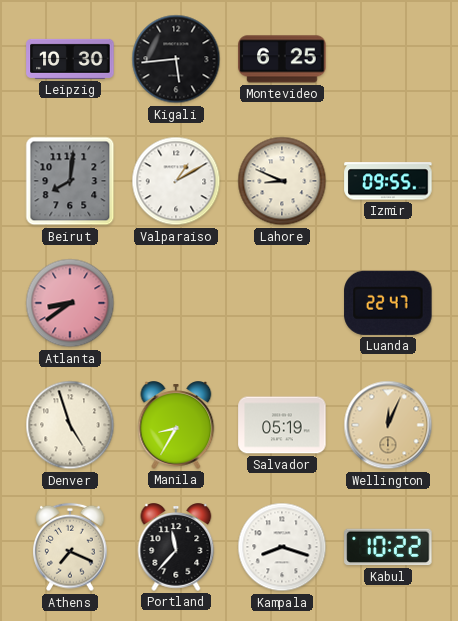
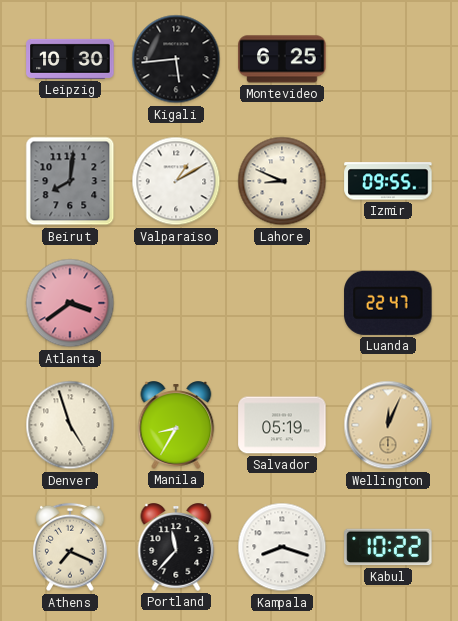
Atlanta: 8:39 -> 3:39
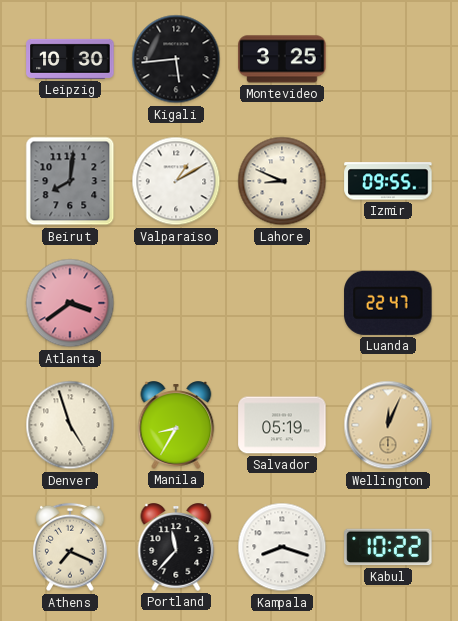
Montevideo: 6:25 -> 3:25
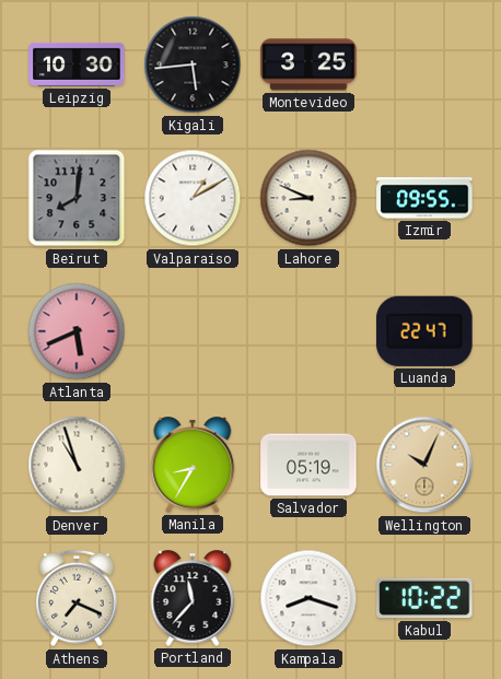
Atlanta: 3:39 -> 5:41
Denver: 4:57 -> 10:57
Wellington: 12:04 -> 10:04
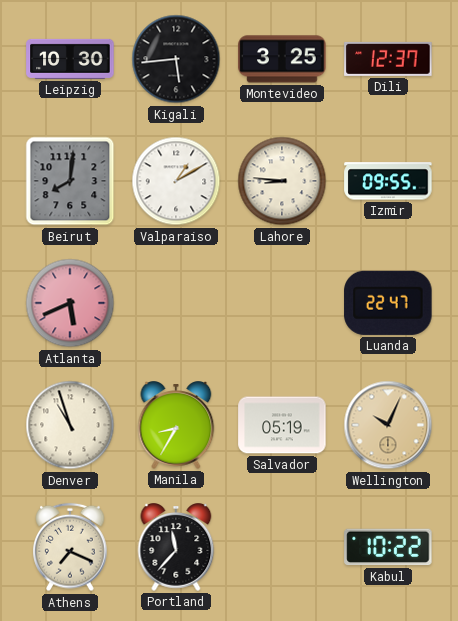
Dili: none -> 12:37
Lahore: 8:49 -> 8:46
Kampala: 8:18 -> none
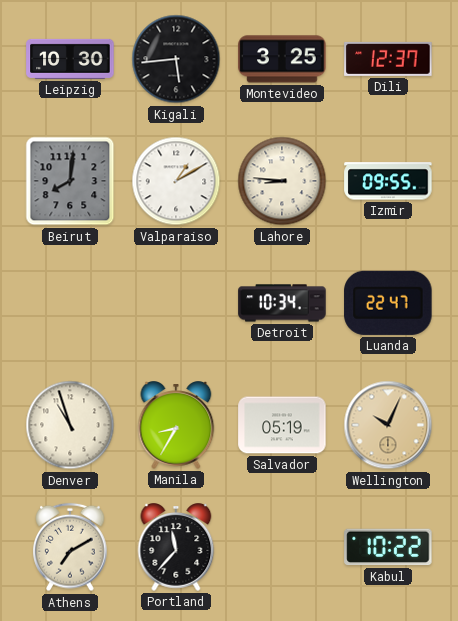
Atlanta: 5:41 -> none
Detroit: none -> 10:34
Athens: 7:19 -> 7:10
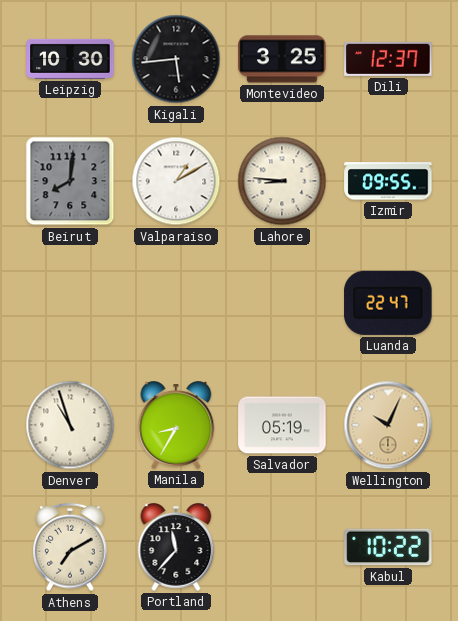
Detroit: 10:34 -> none
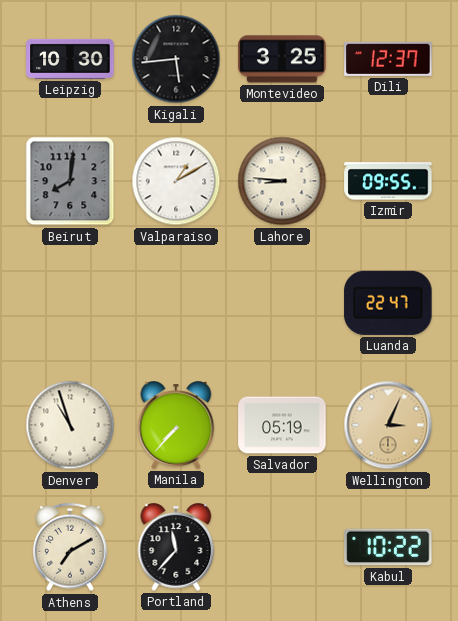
Manila: 8:35 -> 7:37
Wellington: 10:04 -> 3:04
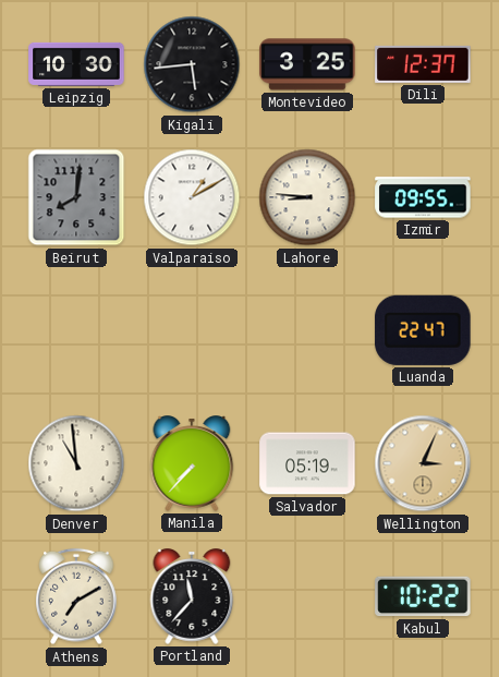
Denver: 10:57 -> 10:59
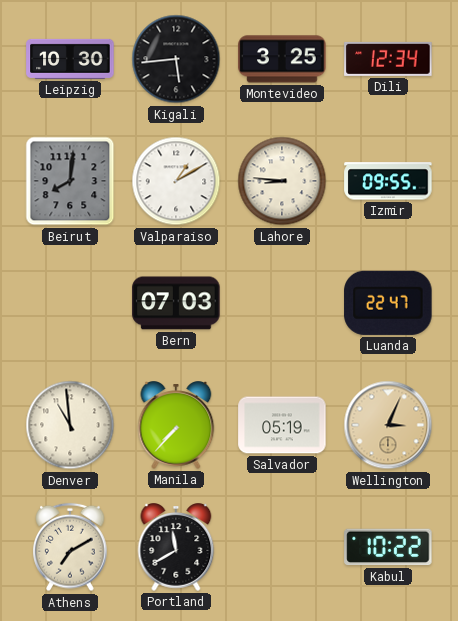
Dili: 12:37 -> 12:34
Bern: none -> 07:03
Portland: 11:37 -> 11:40
